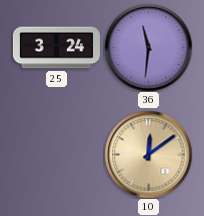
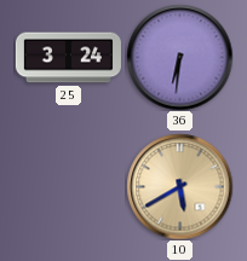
36: 11:31 -> 6:31
10: 12:09 -> 5:40
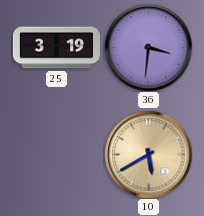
25: 3:24 -> 3:19
36: 6:31 -> 3:31
